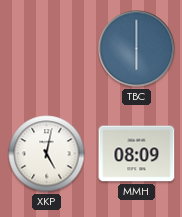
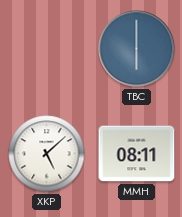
XKP: 5:02 -> 5:08
MMH: 08:09 -> 08:11
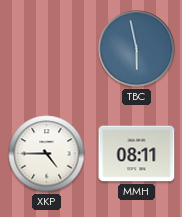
TBC: 6:00 -> 5:58
XKP: 5:08 -> 4:45
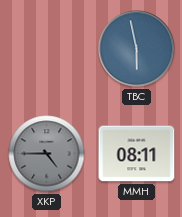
XKP dial: white -> grey
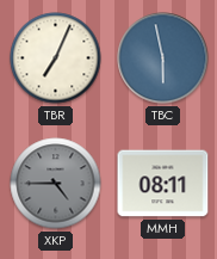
TBR: none -> 7:04
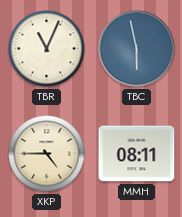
TBR: 7:04 -> 11:04
XKP dial: grey -> cream
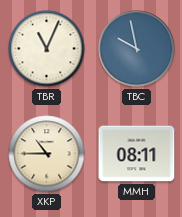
TBC: 5:58 -> 9:58
XKP: 4:45 -> 10:45
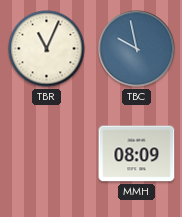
XKP: 10:45 -> none
MMH: 08:11 -> 08:09
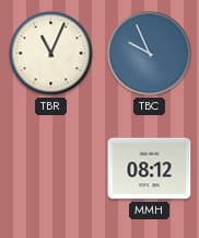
TBC: 9:58 -> 9:56
MMH: 08:09 -> 08:12
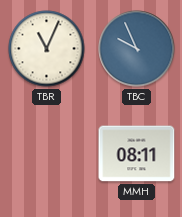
MMH: 08:12 -> 08:11
